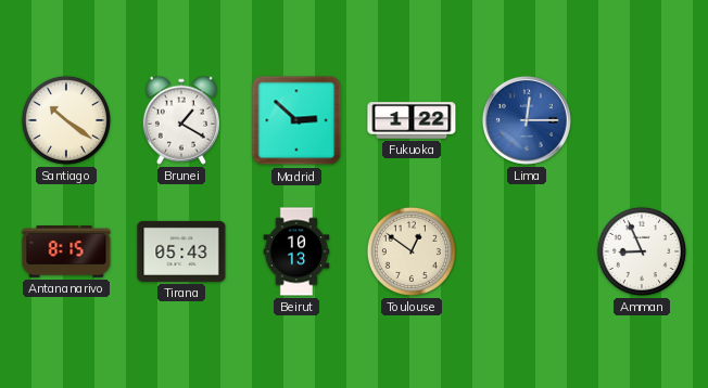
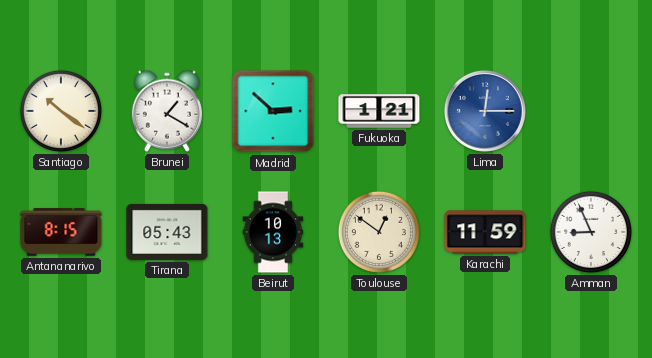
Fukuoka: 1:22 -> 1:21
Karachi: none -> 11:59
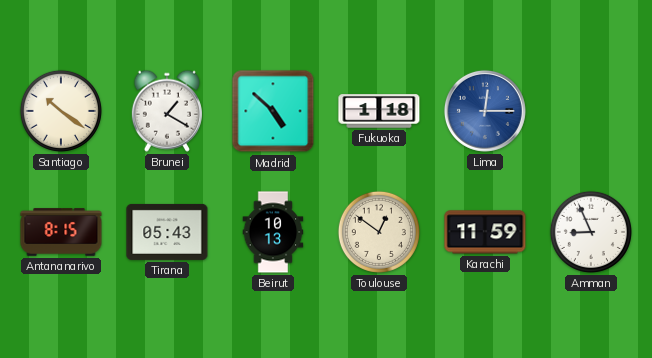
Madrid: 2:52 -> 4:52
Fukuoka: 1:21 -> 1:18
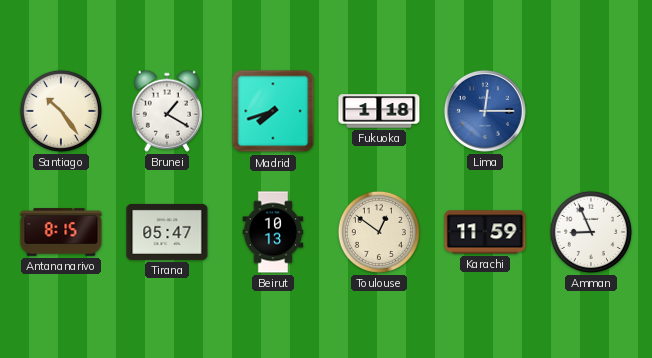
Santiago: 10:21 -> 10:24
Madrid: 4:52 -> 7:42
Tirana: 05:43 -> 05:47
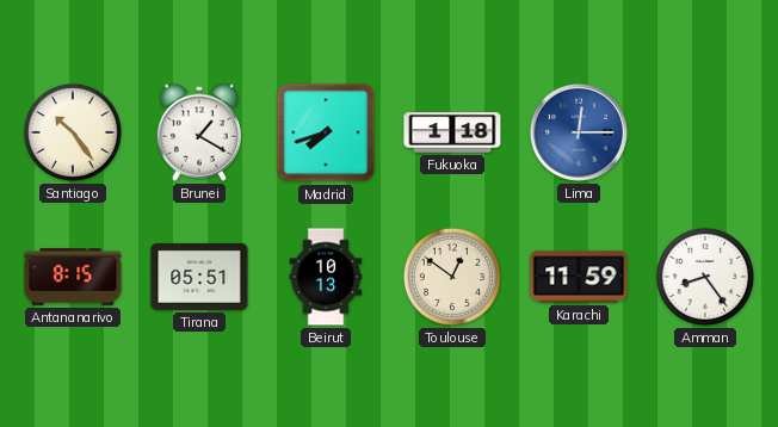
Tirana: 05:47 -> 05:51
Amman: 8:56 -> 8:24
